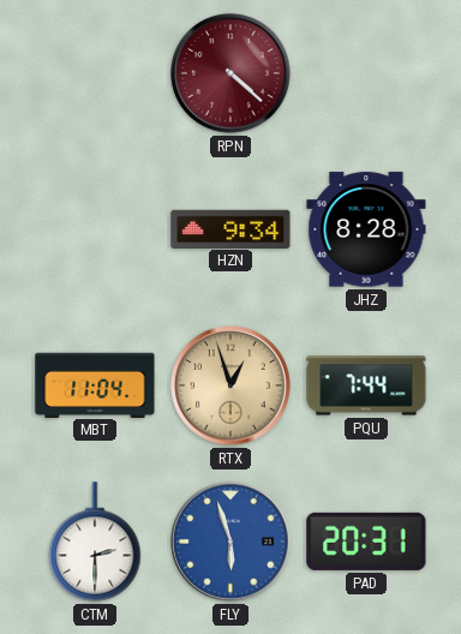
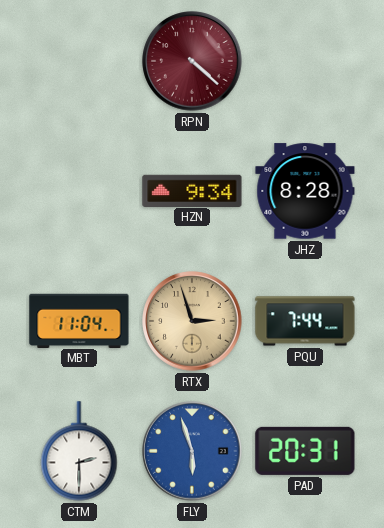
RTX: 12:57 -> 2:57
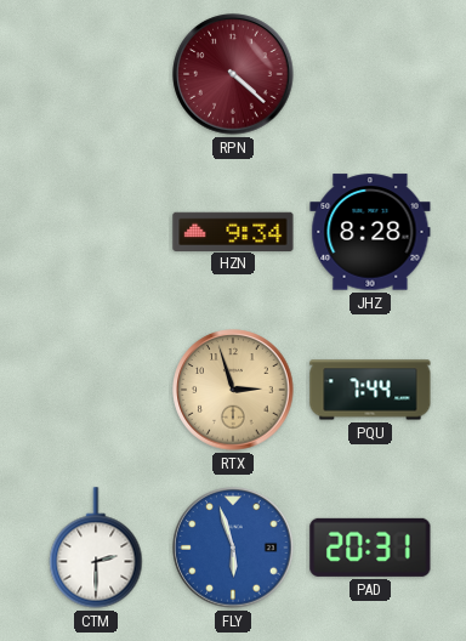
MBT: 11:04 -> none
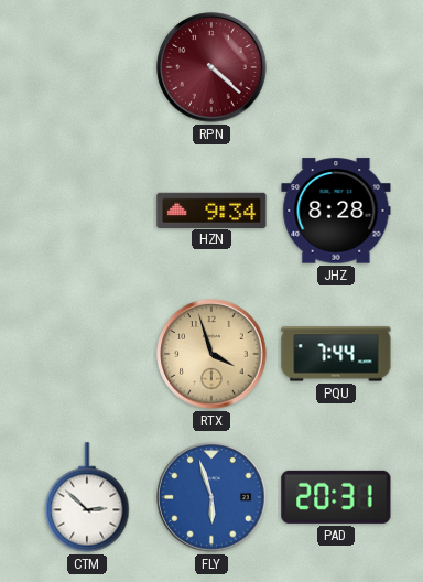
RTX: 2:57 -> 3:57
CTM: 2:30 -> 2:52
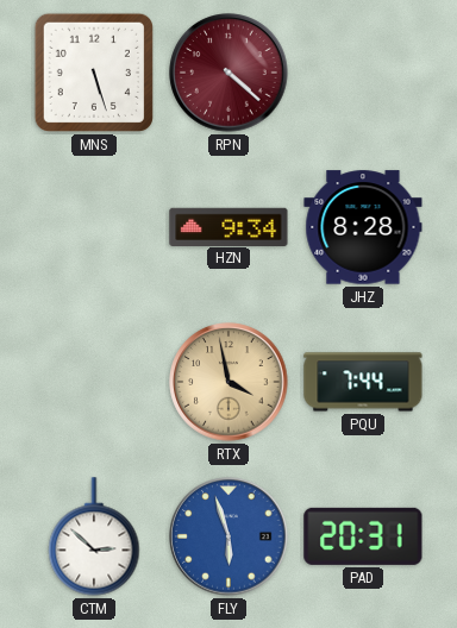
MNS: none -> 5:27
RTX: 3:57 -> 3:58
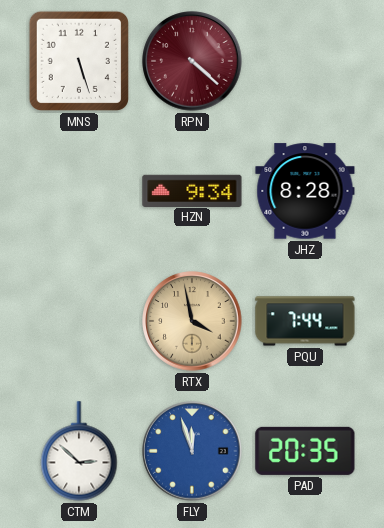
FLY: 5:57 -> 11:57
PAD: 20:31 -> 20:35
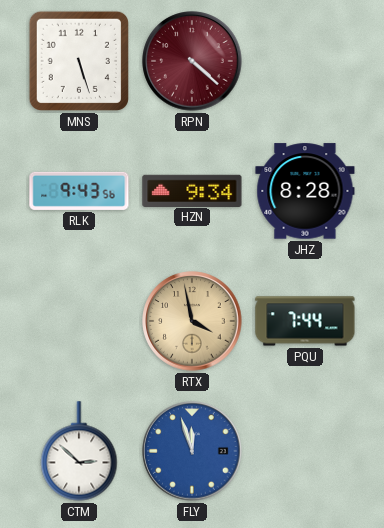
RLK: none -> 9:43
PAD: 20:35 -> none
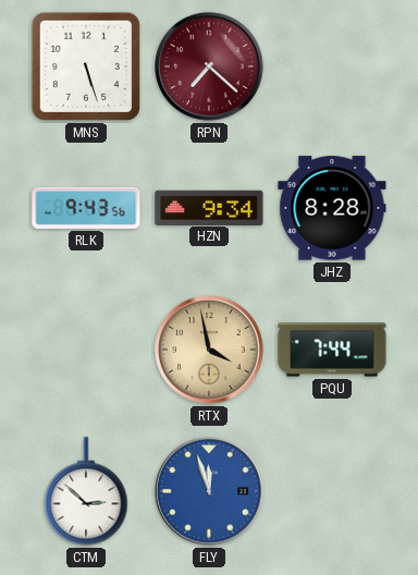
RPN: 4:22 -> 7:22
